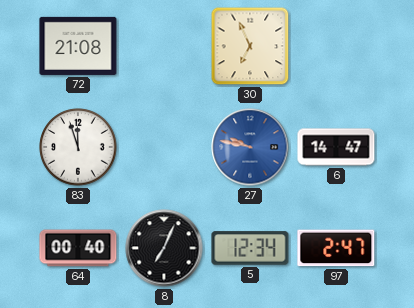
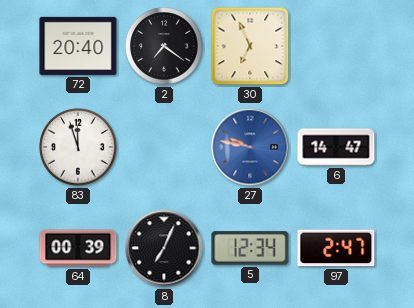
72: 21:08 -> 20:40
2: none -> 7:21
64: 00:40 -> 00:39
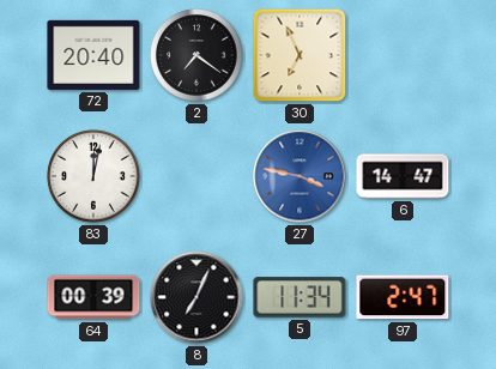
83: 11:57 -> 12:02
27: 9:47 -> 3:47
5: 12:34 -> 11:34
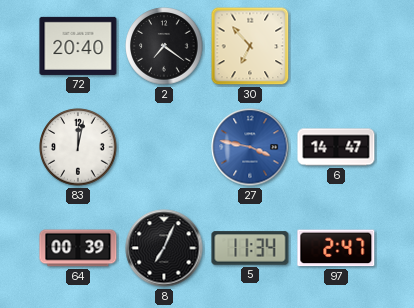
30: 6:56 -> 6:53
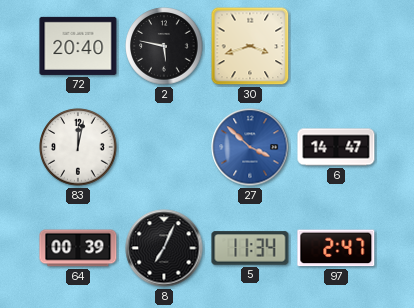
2: 7:21 -> 5:47
30: 6:53 -> 3:42
27: 3:47 -> 3:52
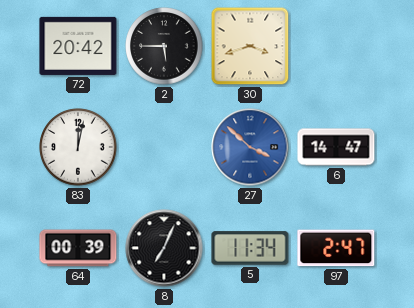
72: 20:40 -> 20:42
2: 5:47 -> 5:45
